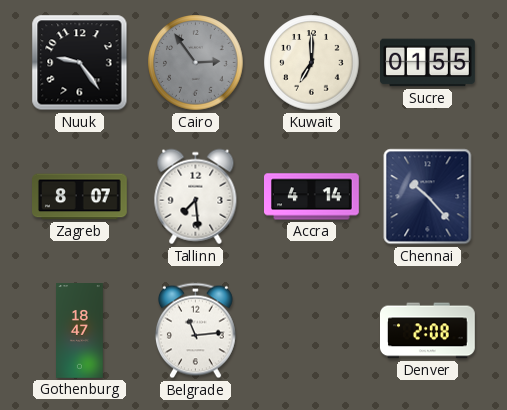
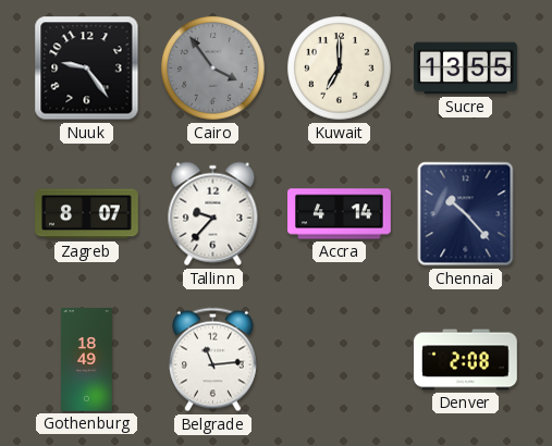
Cairo: 2:54 -> 3:54
Sucre: 01:55 -> 13:55
Tallinn: 7:29 -> 9:37
Gothenburg: 18:47 -> 18:49
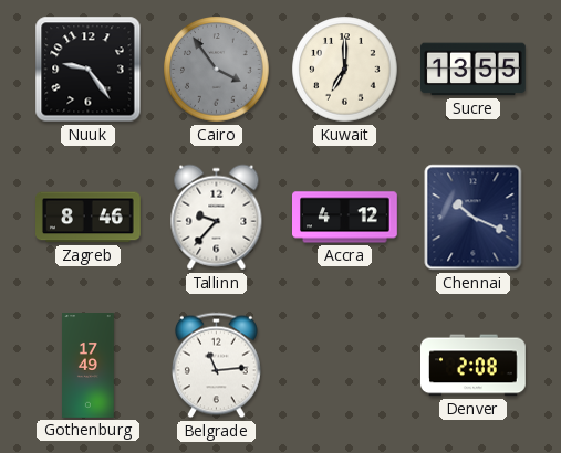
Zagreb: 8:07 -> 8:46
Accra: 4:14 -> 4:12
Chennai: 10:23 -> 10:19
Gothenburg: 18:49 -> 17:49
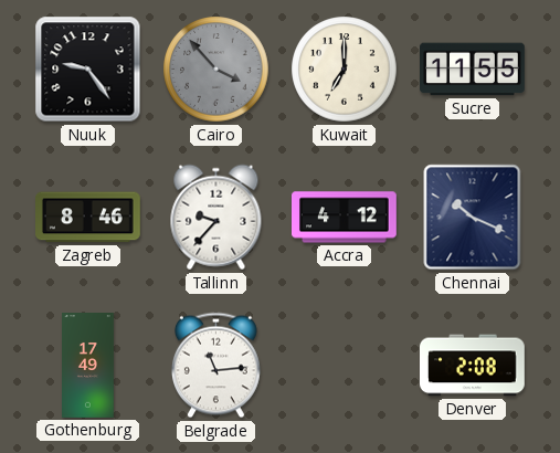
Cairo: 3:54 -> 3:53
Sucre: 13:55 -> 11:55
